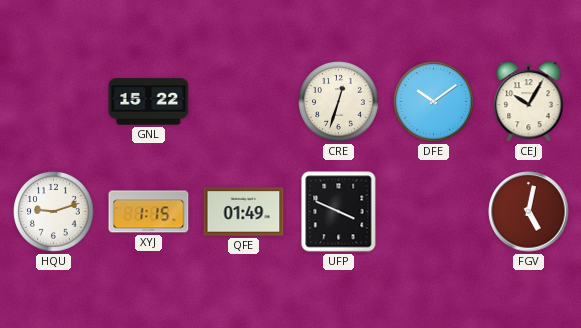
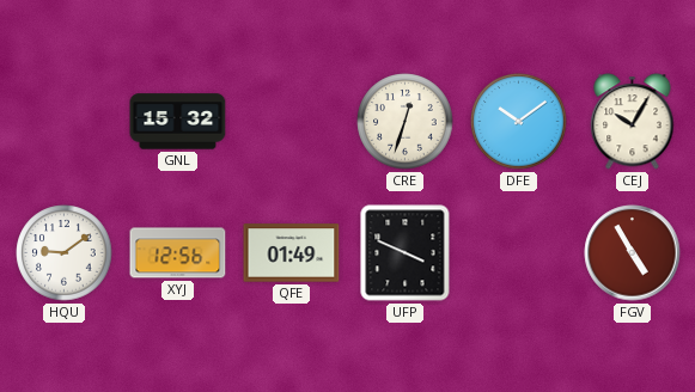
GNL: 15:22 -> 15:32
HQU: 9:12 -> 9:09
XYJ: 1:15 -> 12:56
FGV: 5:02 -> 4:55
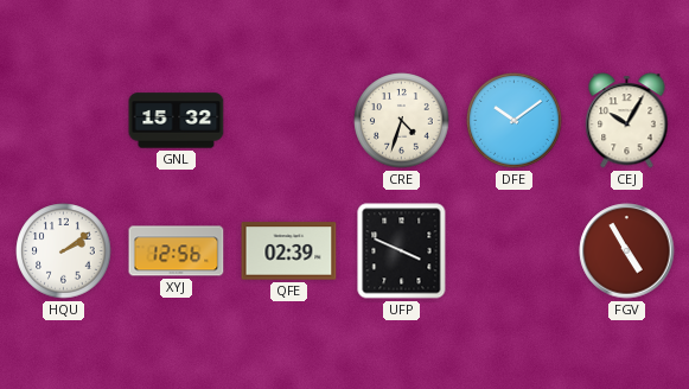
CRE: 12:33 -> 4:33
HQU: 9:09 -> 2:09
QFE: 01:49 -> 02:39
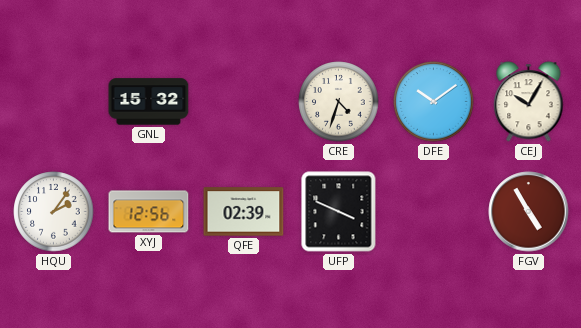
HQU: 2:09 -> 2:06
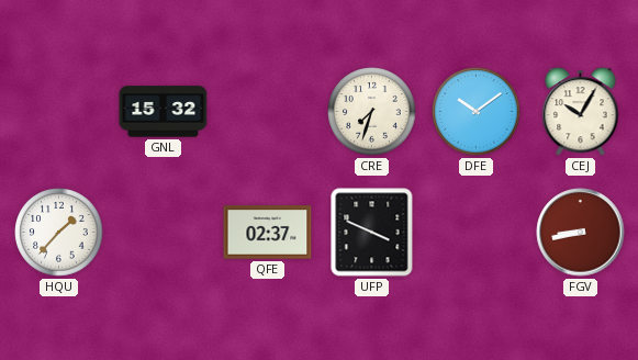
CRE: 4:33 -> 7:33
HQU: 2:06 -> 1:37
XYJ: 12:56 -> none
QFE: 02:39 -> 02:37
FGV: 4:55 -> 8:43
